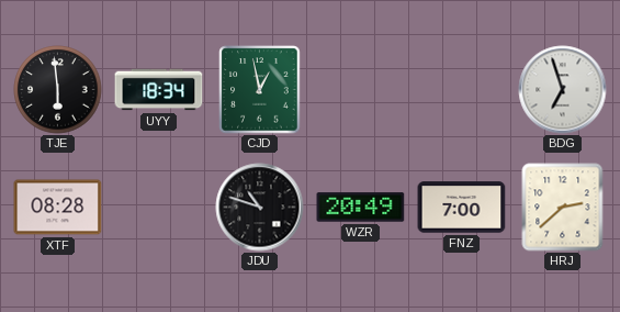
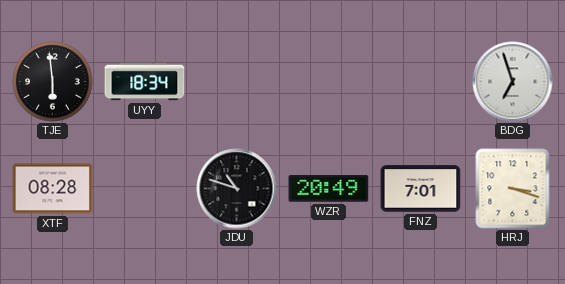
CJD: 12:58 -> none
FNZ: 7:00 -> 7:01
HRJ: 2:38 -> 3:18
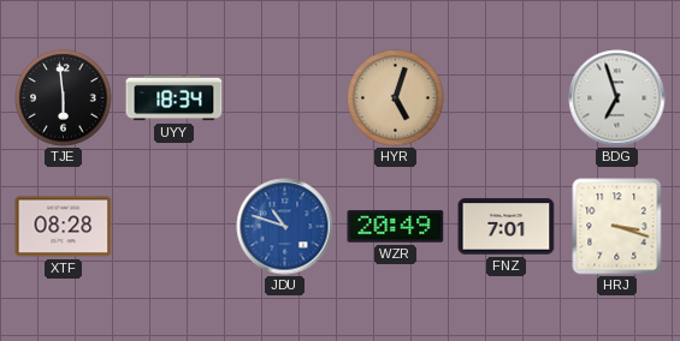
HYR: none -> 5:03
JDU dial: black -> blue
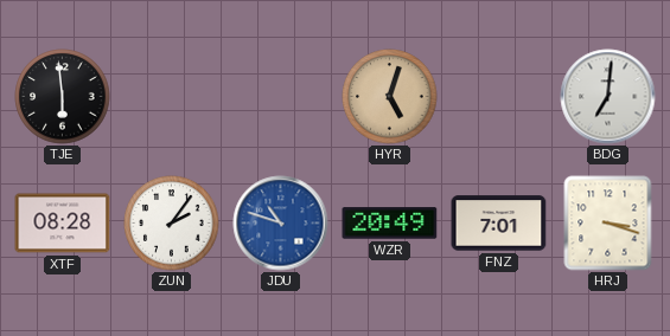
UYY: 18:34 -> none
BDG: 6:57 -> 7:01
ZUN: none -> 2:06
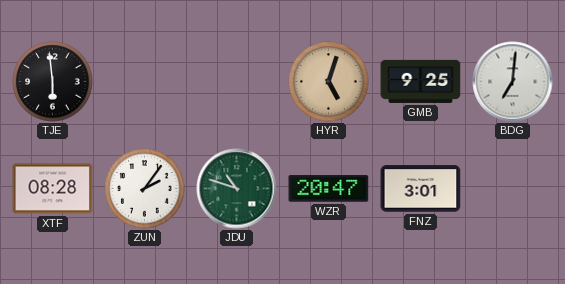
GMB: none -> 9:25
JDU dial: blue -> green
WZR: 20:49 -> 20:47
FNZ: 7:01 -> 3:01
HRJ: 3:18 -> none
